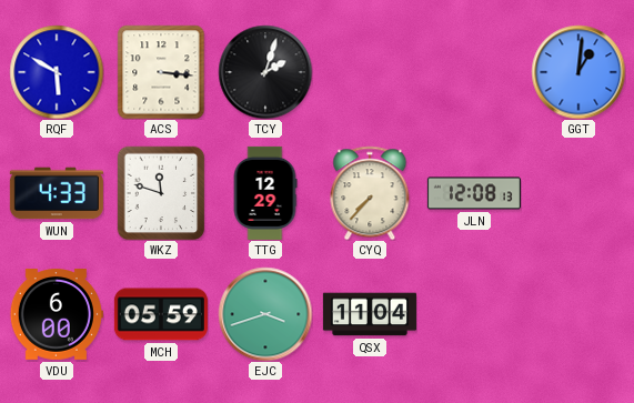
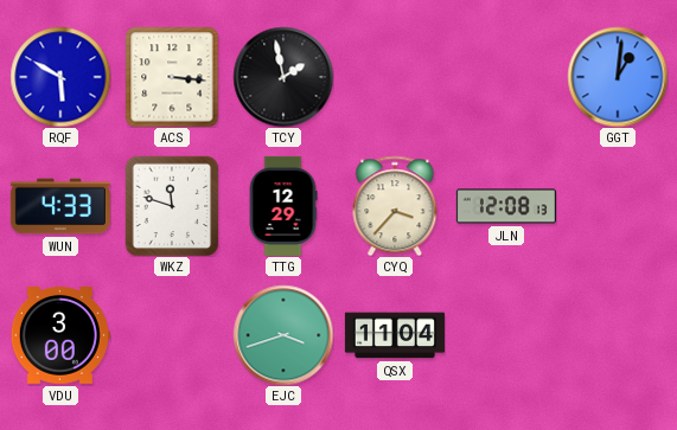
TCY: 2:03 -> 1:58
CYQ: 7:37 -> 3:37
VDU: 6:00 -> 3:00
MCH: 05:59 -> none
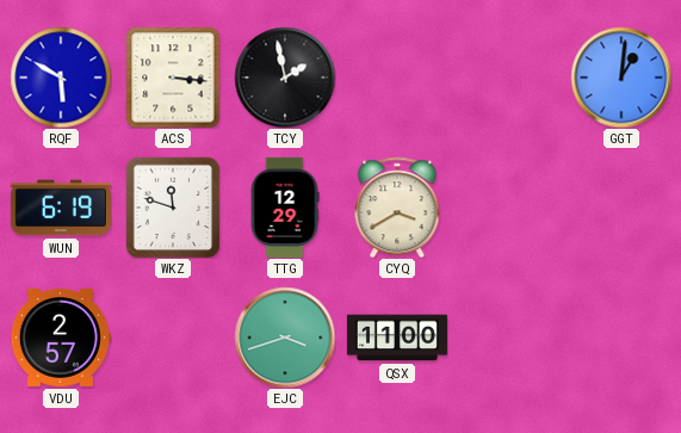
WUN: 4:33 -> 6:19
CYQ: 3:37 -> 3:40
JLN: 12:08 -> none
VDU: 3:00 -> 2:57
QSX: 11:04 -> 11:00
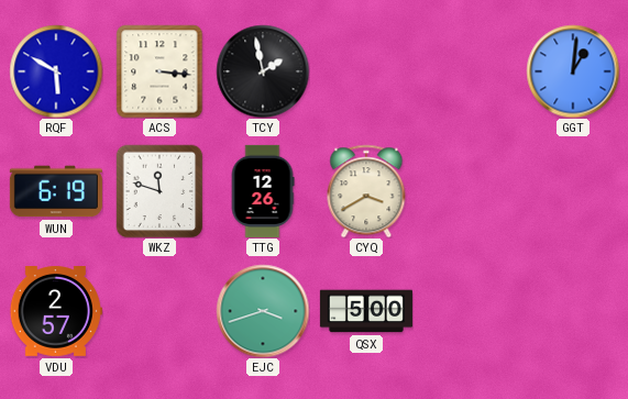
TTG: 12:29 -> 12:26
QSX: 11:00 -> 5:00
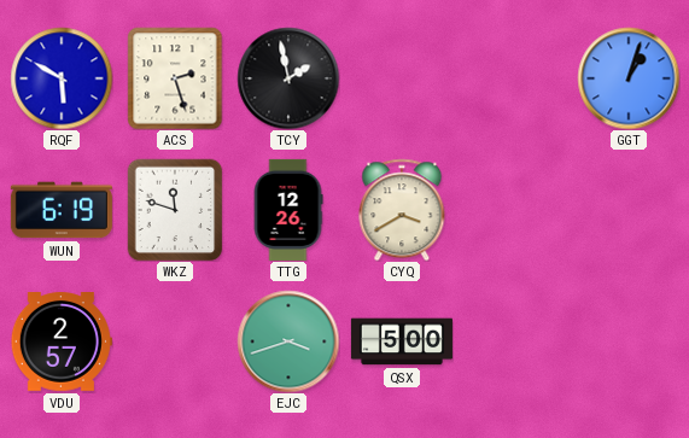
ACS: 3:16 -> 2:27
GGT: 1:01 -> 1:03
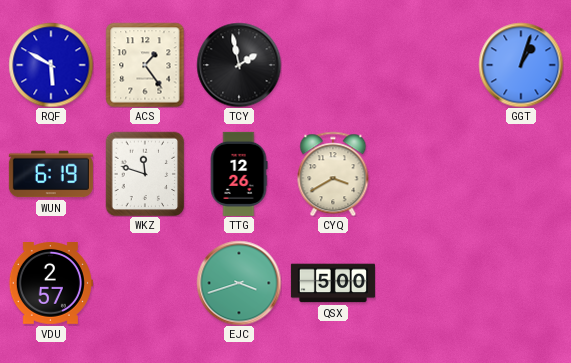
ACS: 2:27 -> 1:24
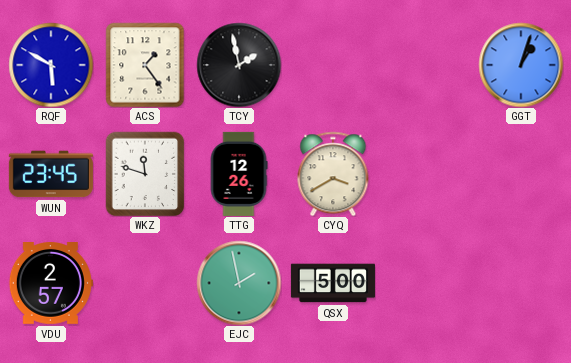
WUN: 6:19 -> 23:45
EJC: 3:42 -> 1:58
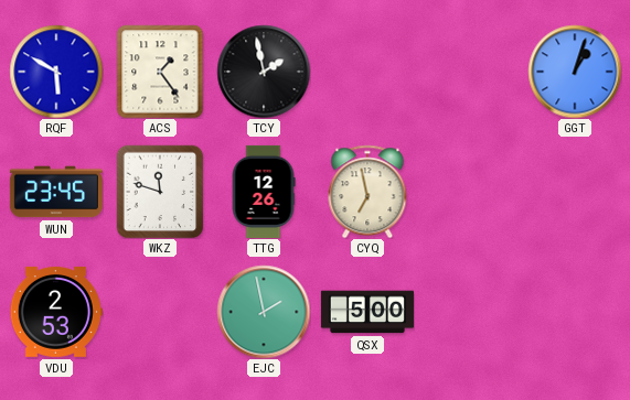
CYQ: 3:40 -> 6:58
VDU: 2:57 -> 2:53
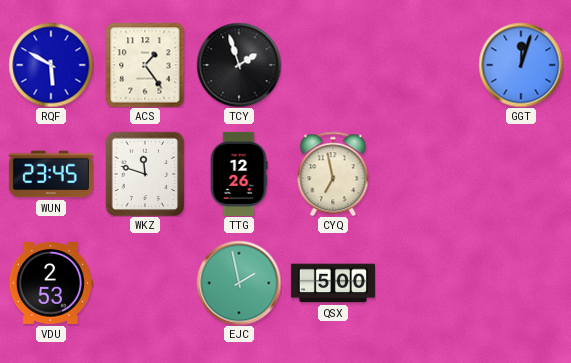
TCY: 1:58 -> 1:57
GGT: 1:03 -> 12:03
